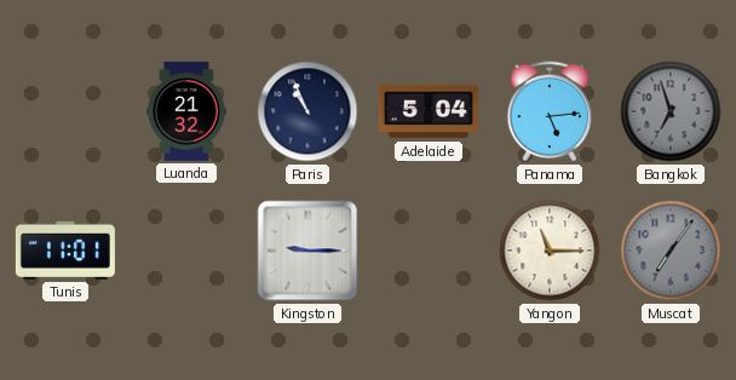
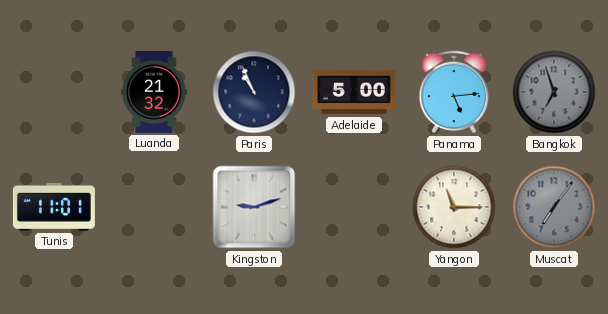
Adelaide: 5:04 -> 5:00
Kingston: 9:15 -> 9:12
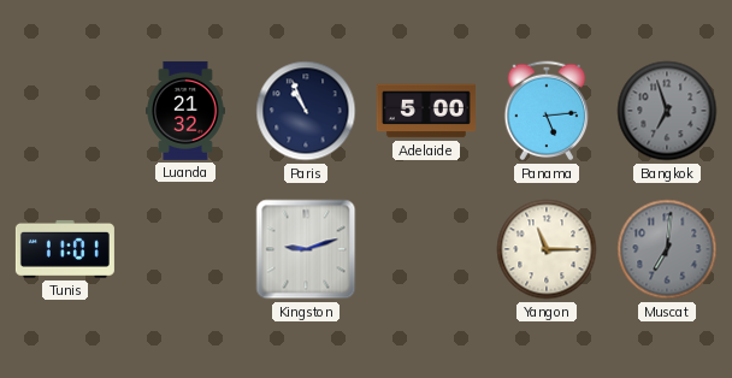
Muscat: 7:06 -> 7:01
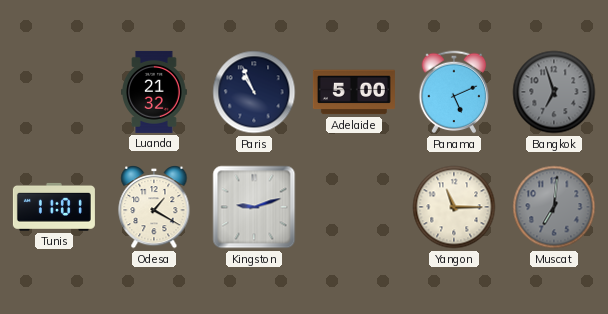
Panama: 5:14 -> 5:11
Odesa: none -> 1:20
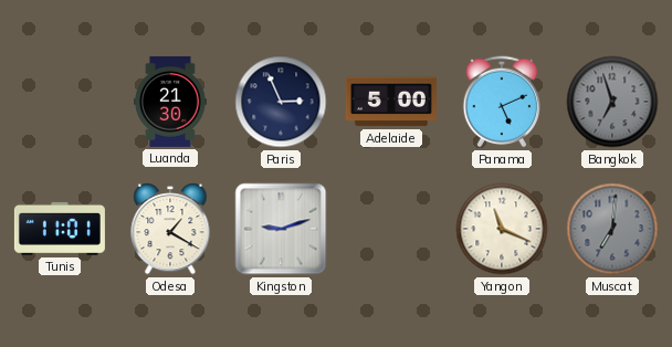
Luanda: 21:32 -> 21:30
Paris: 10:56 -> 2:56
Yangon: 11:15 -> 11:19
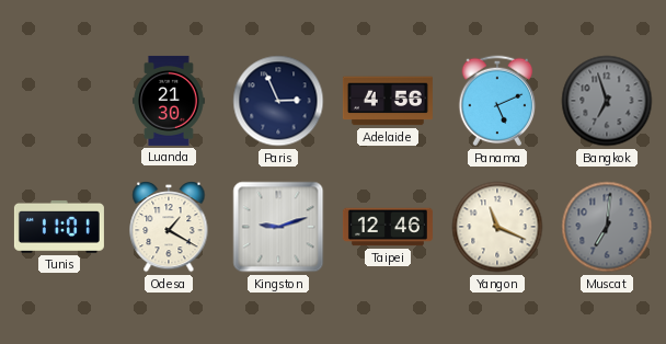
Adelaide: 5:00 -> 4:56
Taipei: none -> 12:46
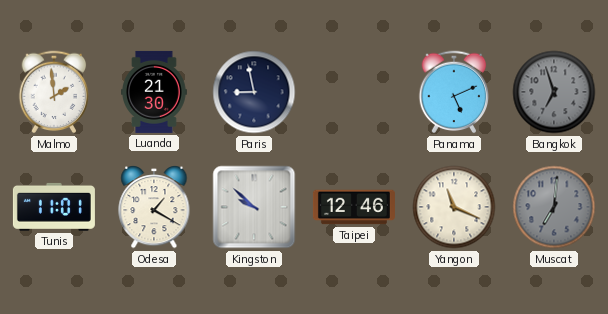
Malmo: none -> 1:59
Paris: 2:56 -> 8:58
Adelaide: 4:56 -> none
Kingston: 9:12 -> 9:52
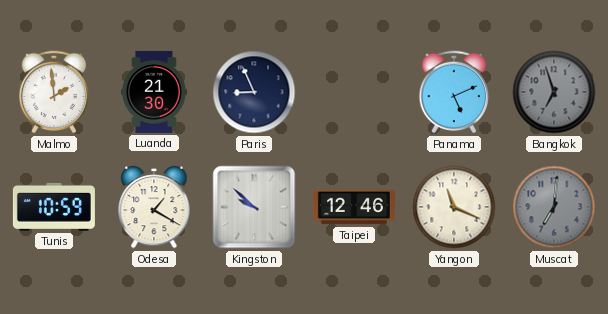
Paris: 8:58 -> 8:56
Tunis: 11:01 -> 10:59
